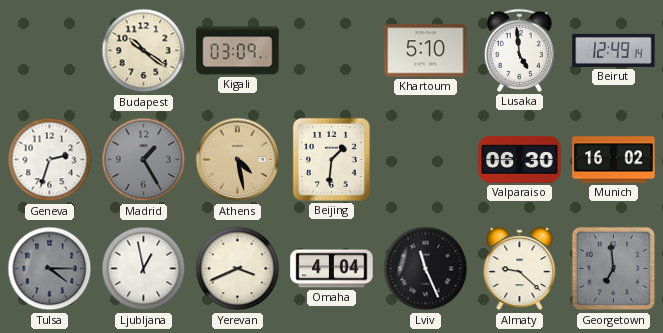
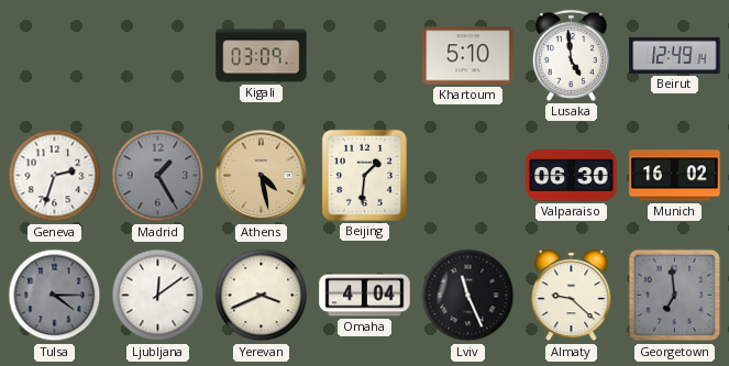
Budapest: 10:21 -> none
Ljubljana: 12:58 -> 12:09
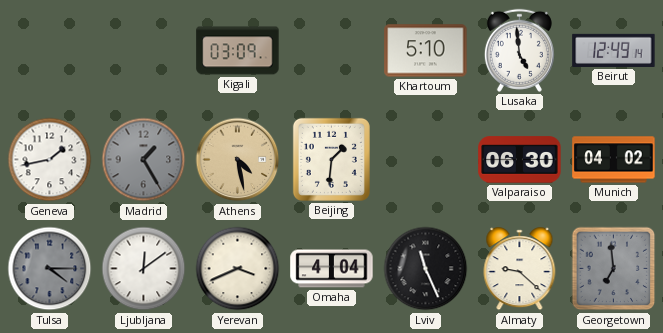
Geneva: 2:33 -> 1:43
Munich: 16:02 -> 04:02
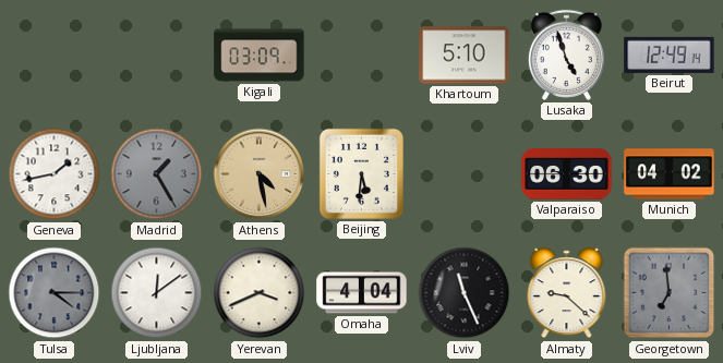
Lusaka: 4:59 -> 4:57
Beijing: 1:31 -> 5:31
